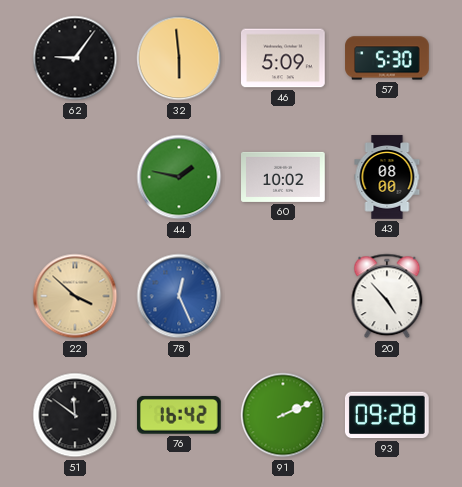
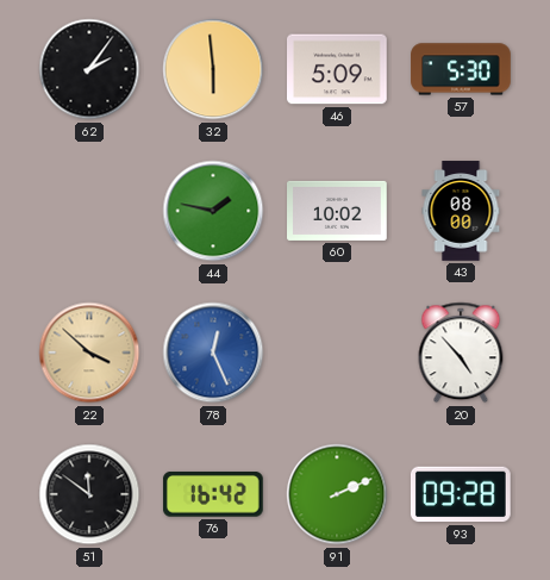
62: 9:06 -> 2:06
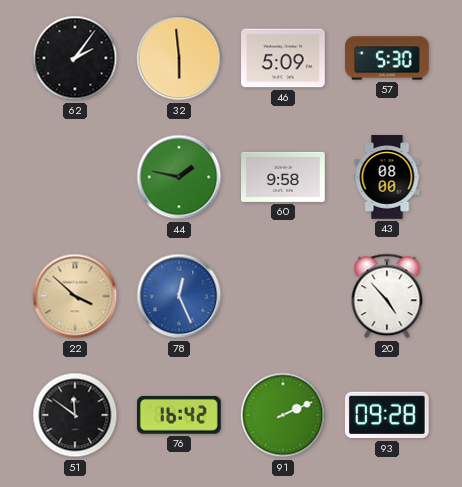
60: 10:02 -> 9:58
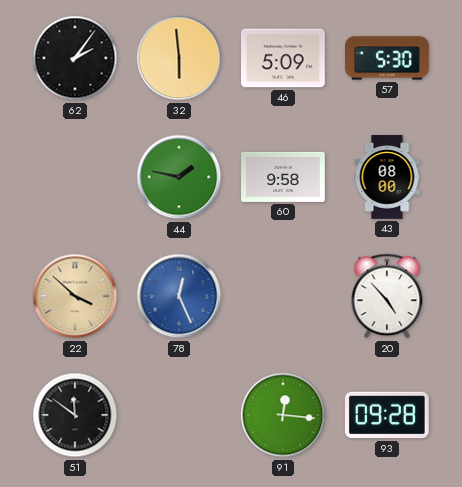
76: 16:42 -> none
91: 2:11 -> 12:16
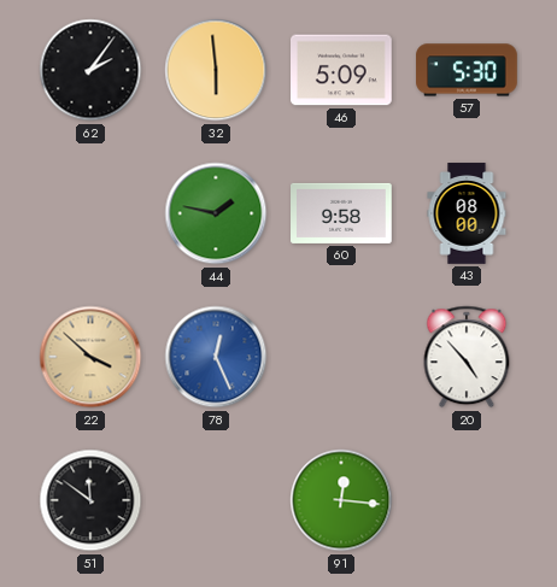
93: 09:28 -> none
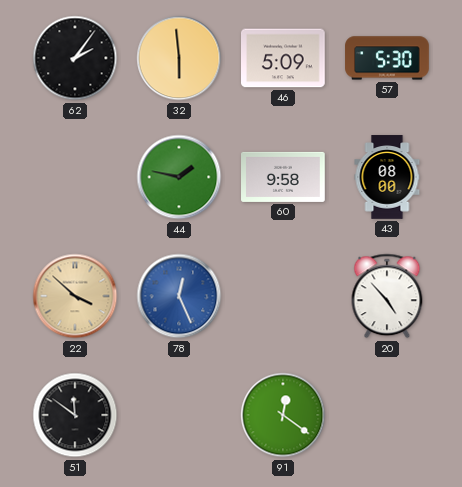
91: 12:16 -> 12:21
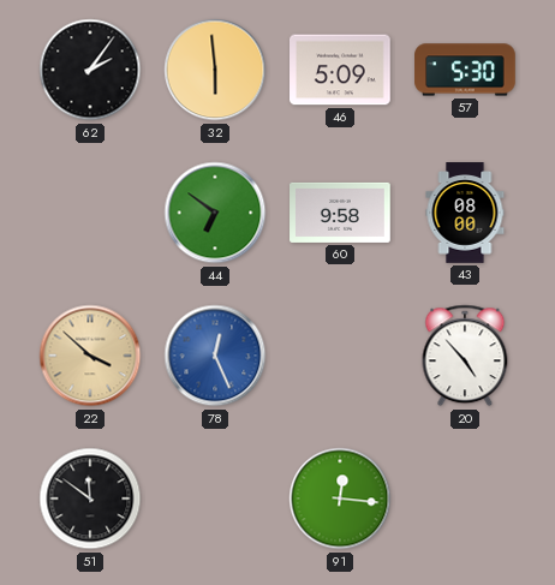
44: 1:47 -> 6:51
91: 12:21 -> 12:16
